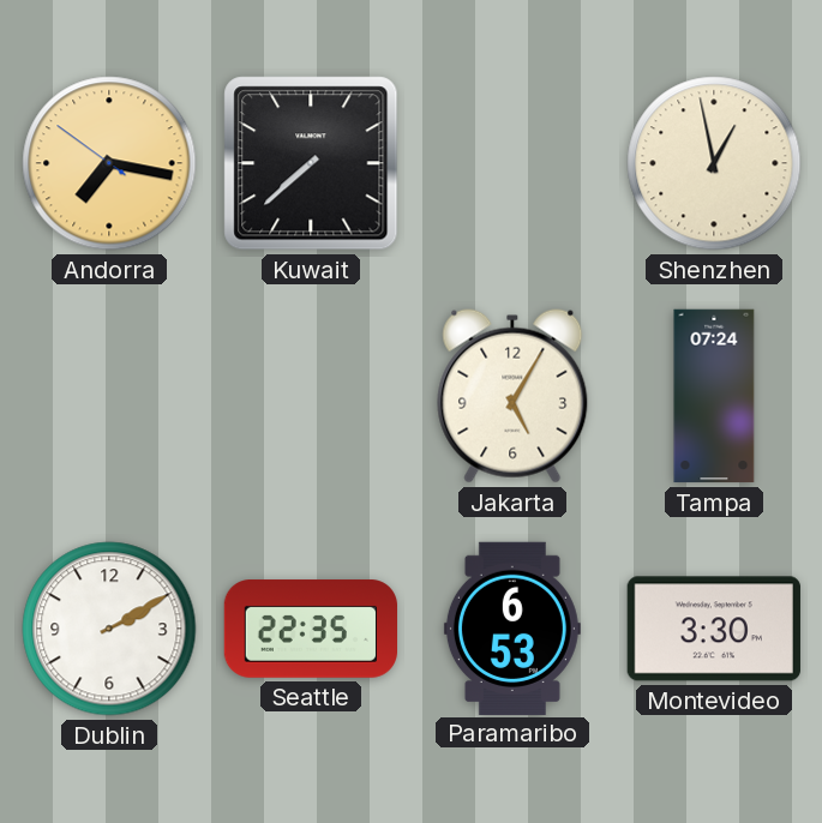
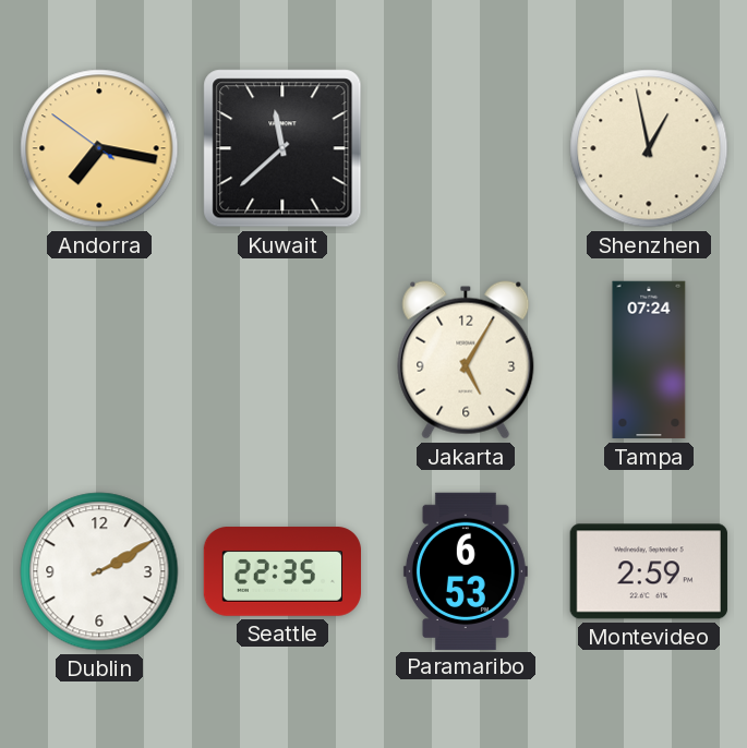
Kuwait: 7:38 -> 11:38
Montevideo: 3:30 -> 2:59
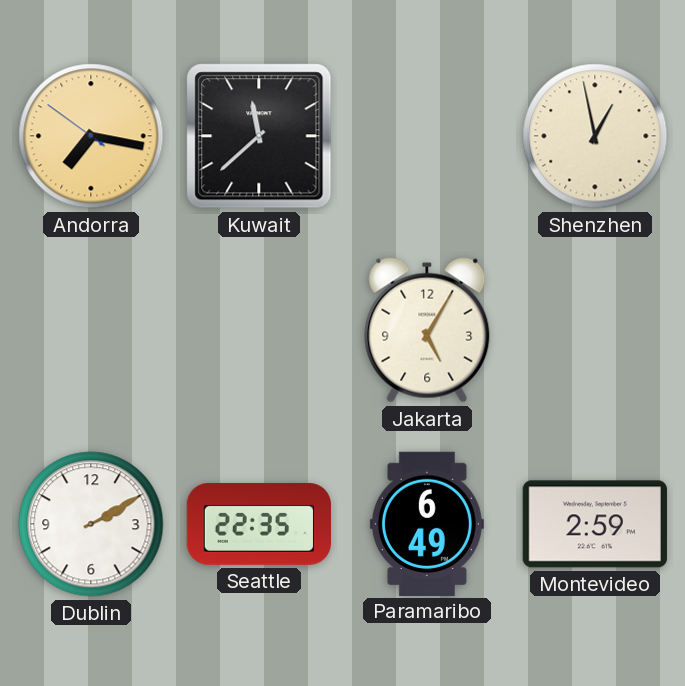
Tampa: 07:24 -> none
Paramaribo: 6:53 -> 6:49
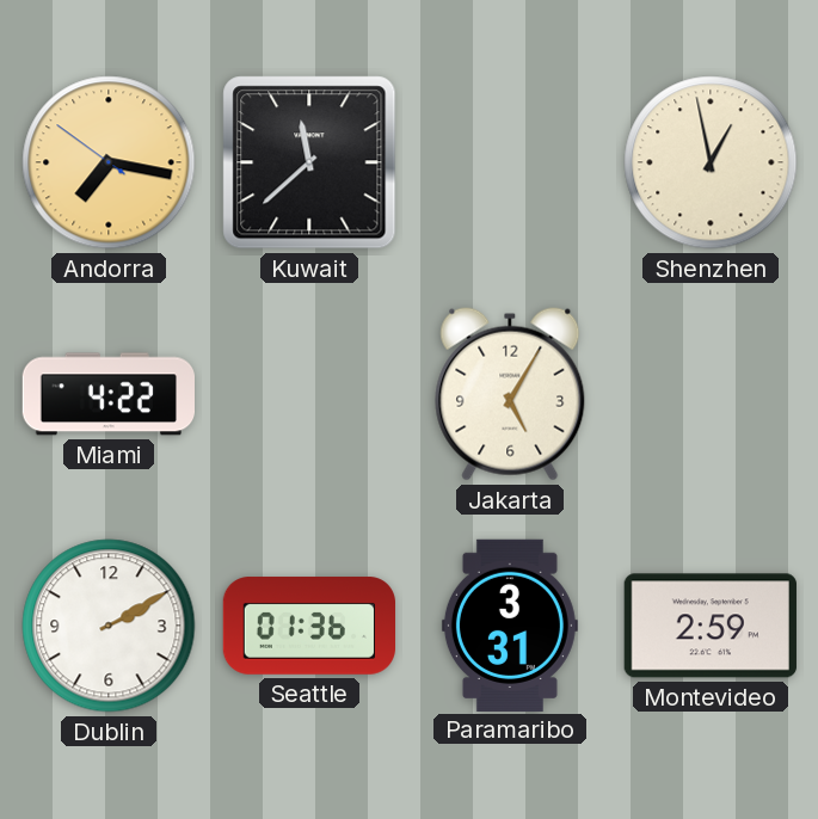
Miami: none -> 4:22
Seattle: 22:35 -> 01:36
Paramaribo: 6:49 -> 3:31
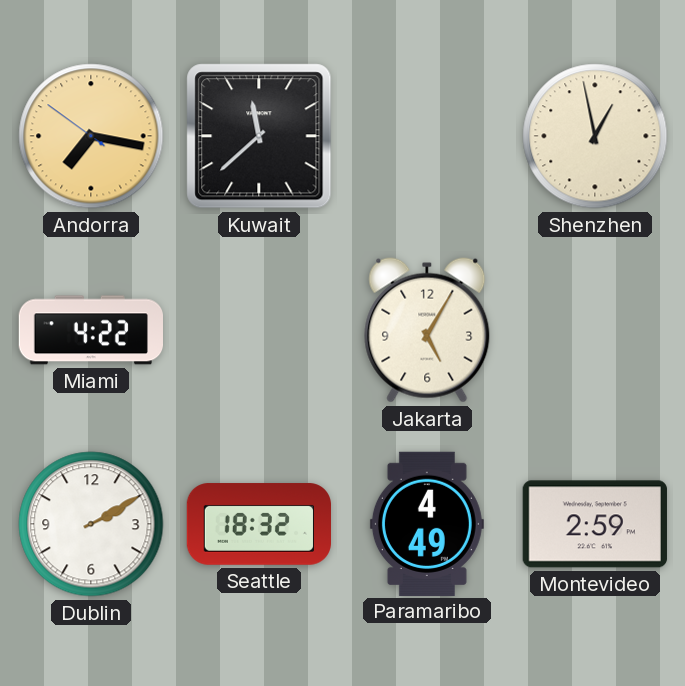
Seattle: 01:36 -> 18:32
Paramaribo: 3:31 -> 4:49
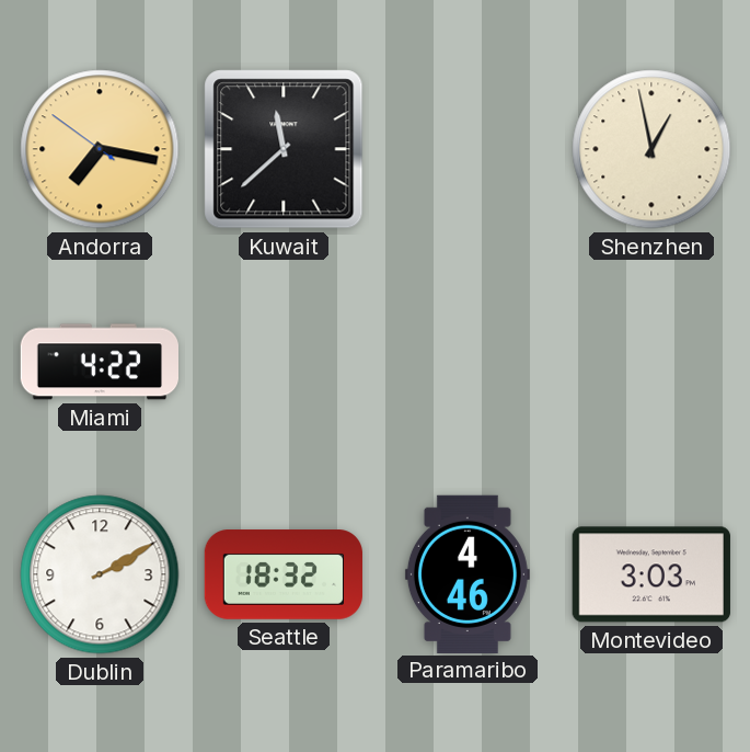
Jakarta: 5:05 -> none
Paramaribo: 4:49 -> 4:46
Montevideo: 2:59 -> 3:03
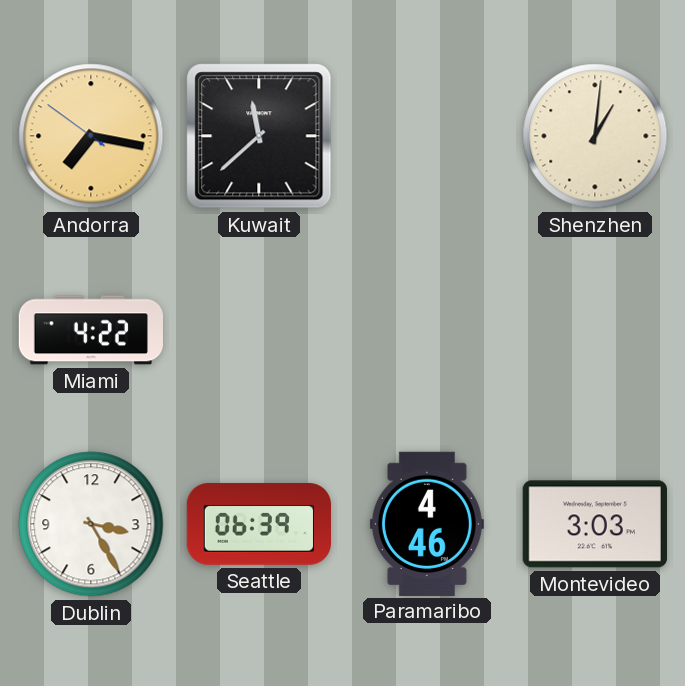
Shenzhen: 12:58 -> 1:01
Dublin: 2:10 -> 3:25
Seattle: 18:32 -> 06:39
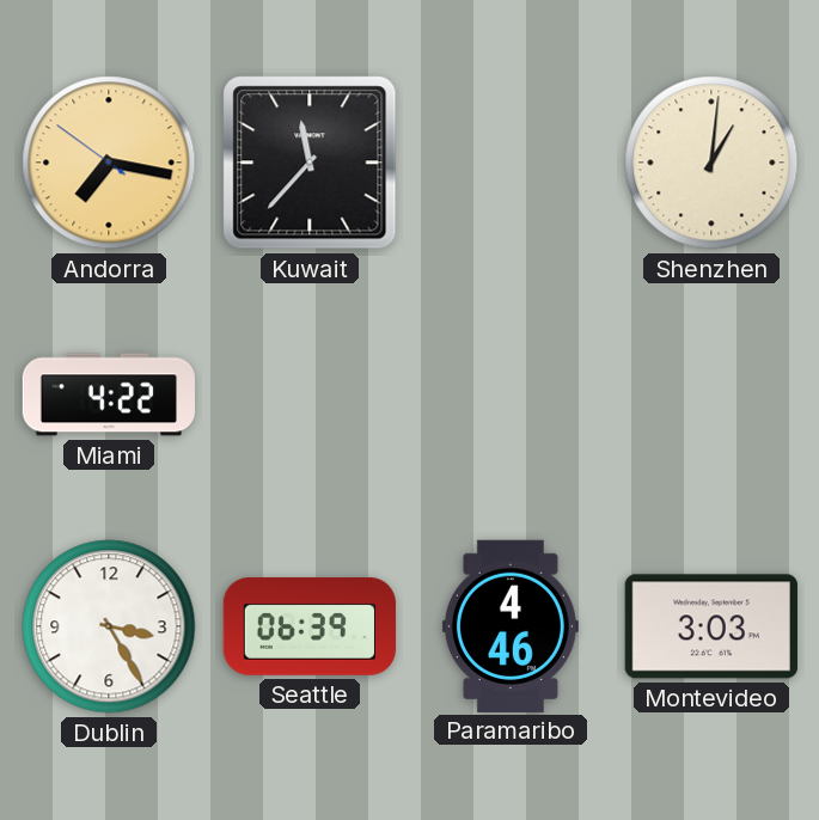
Kuwait: 11:38 -> 11:37
